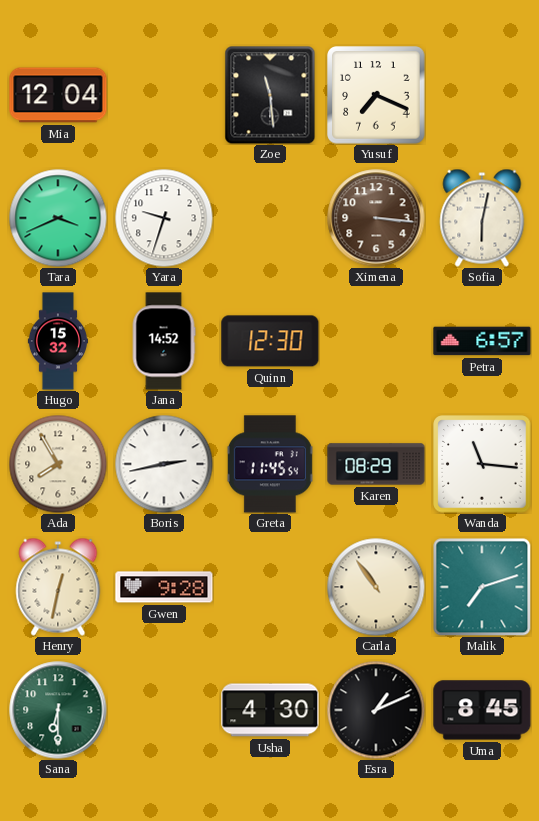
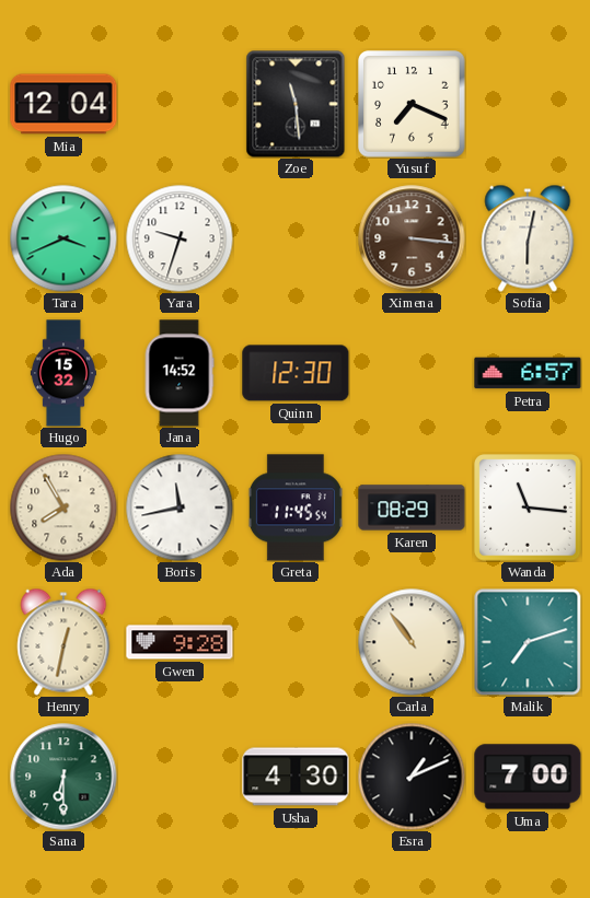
Boris: 2:43 -> 11:43
Uma: 8:45 -> 7:00
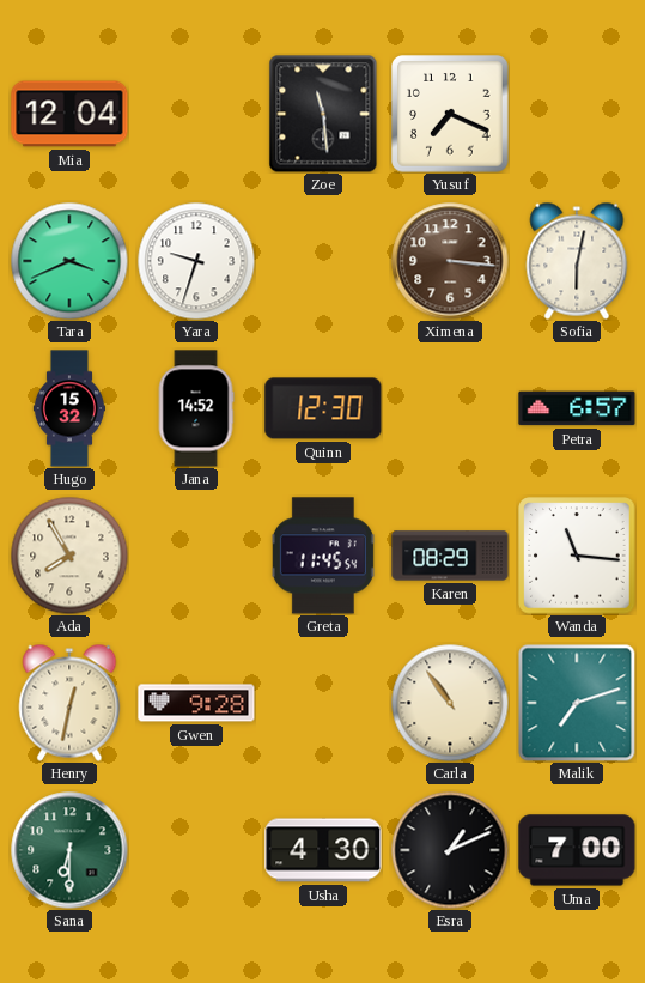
Boris: 11:43 -> none
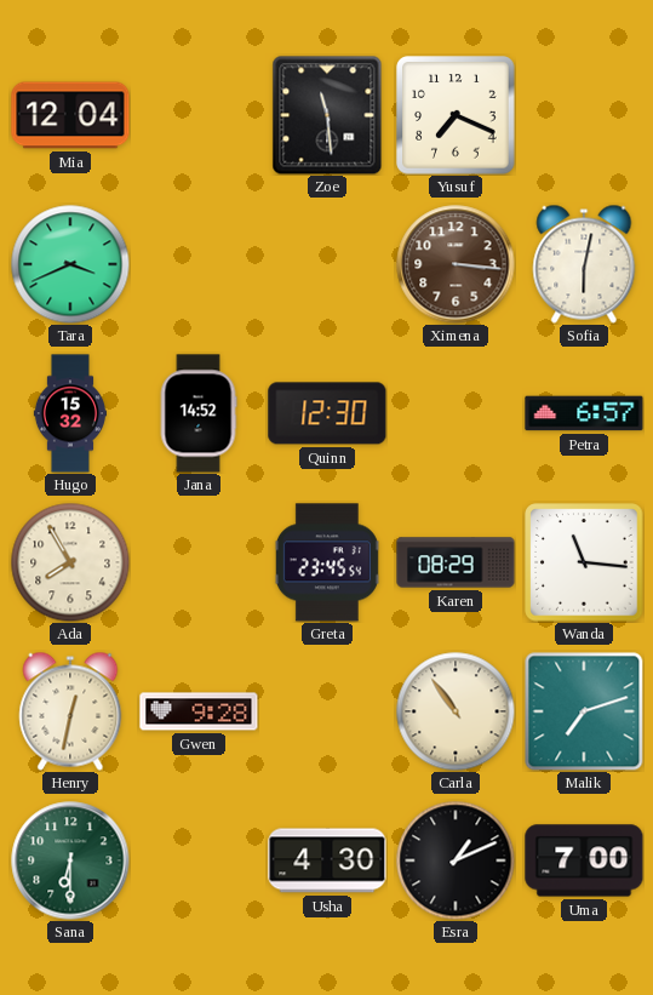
Yara: 9:33 -> none
Greta: 11:45 -> 23:45
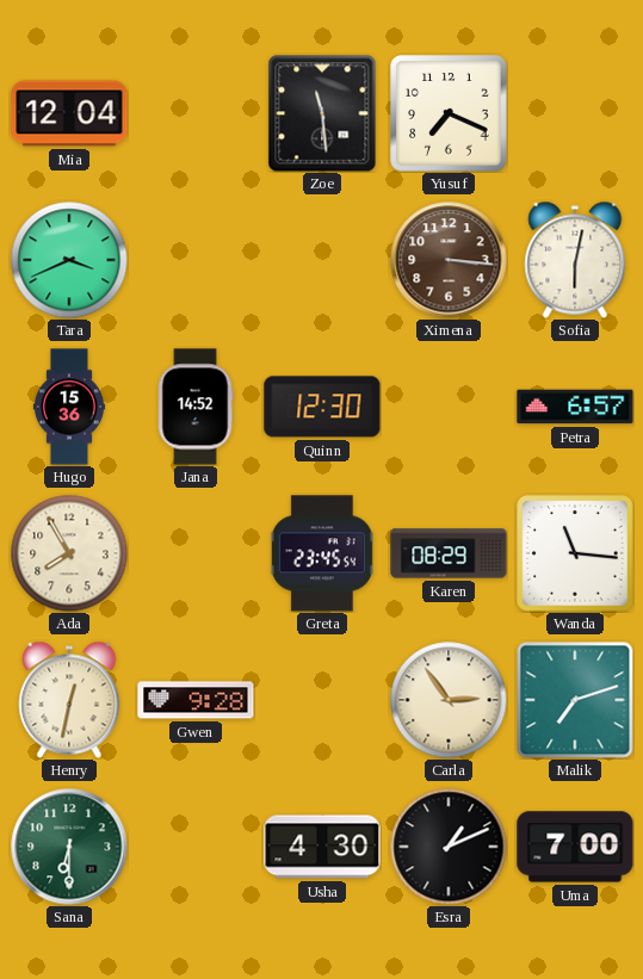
Hugo: 15:32 -> 15:36
Carla: 10:54 -> 2:54
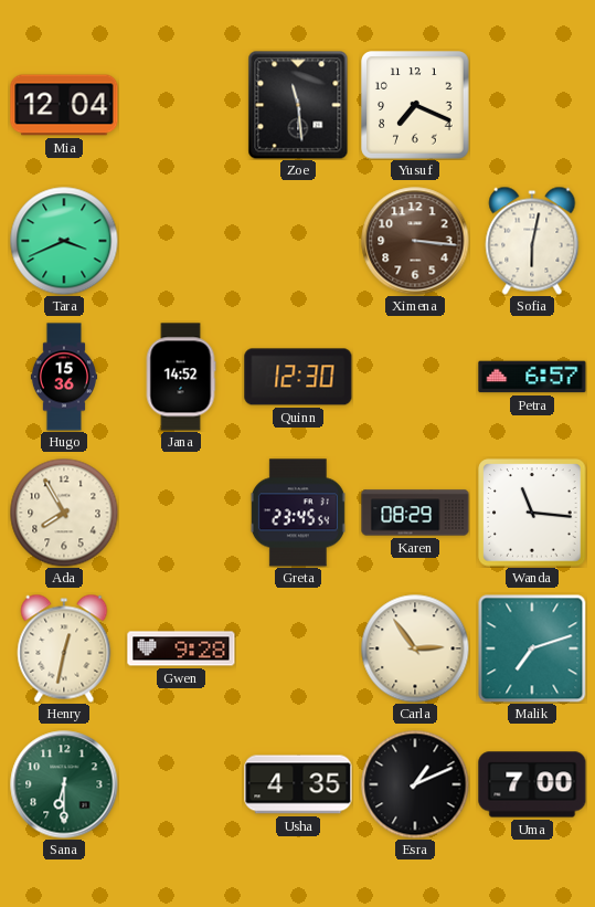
Usha: 4:30 -> 4:35
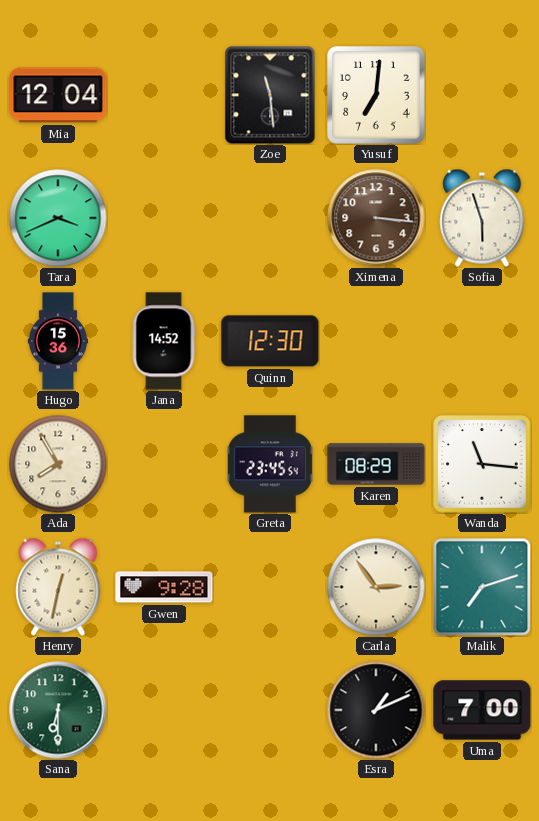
Yusuf: 7:19 -> 7:01
Sofia: 6:02 -> 5:57
Petra: 6:57 -> none
Usha: 4:35 -> none
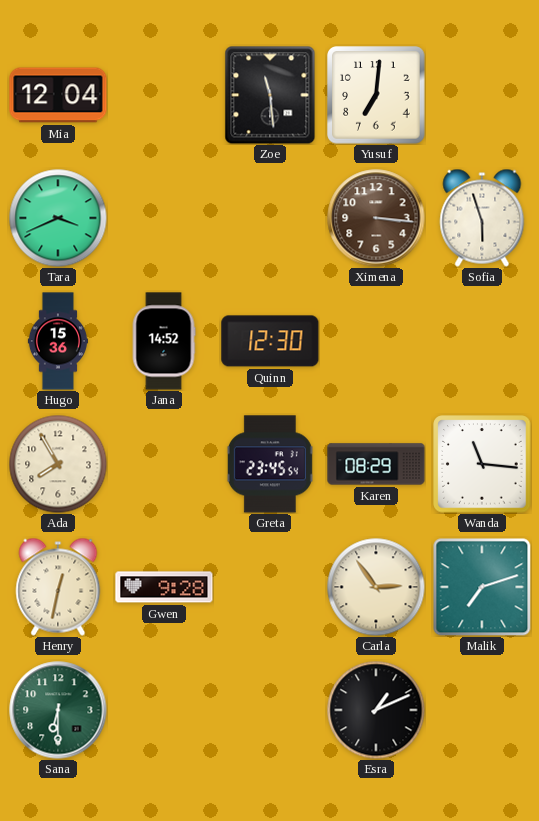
Uma: 7:00 -> none
